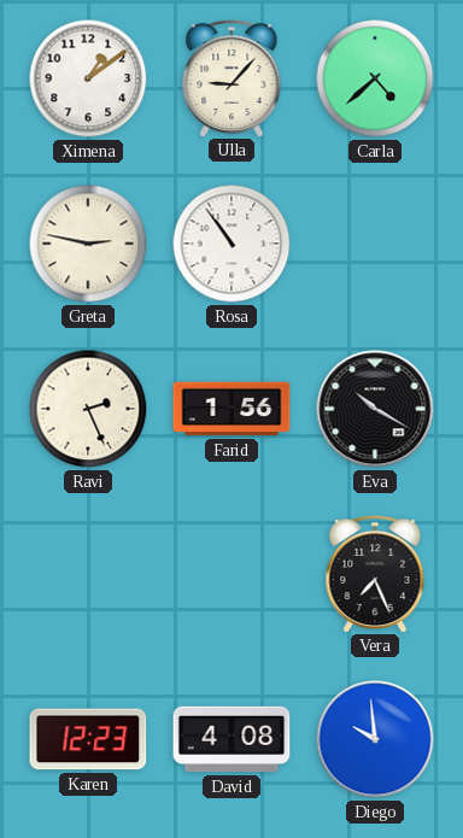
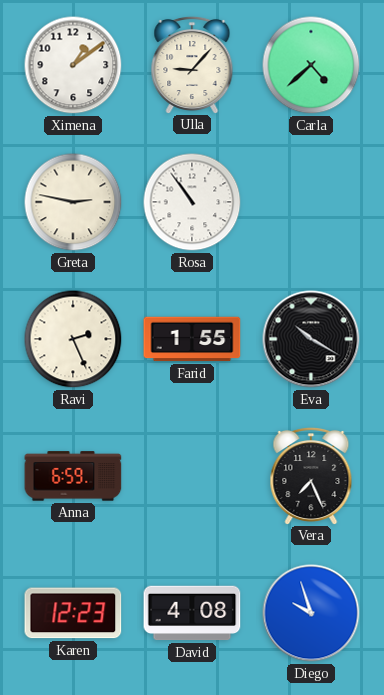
Farid: 1:56 -> 1:55
Anna: none -> 6:59
Diego: 9:59 -> 9:57
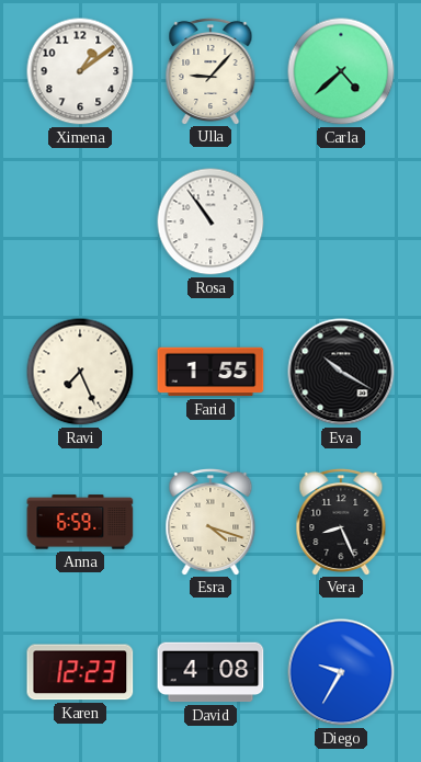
Greta: 2:47 -> none
Ravi: 2:26 -> 7:26
Esra: none -> 4:18
Vera: 7:26 -> 8:26
Diego: 9:57 -> 9:35
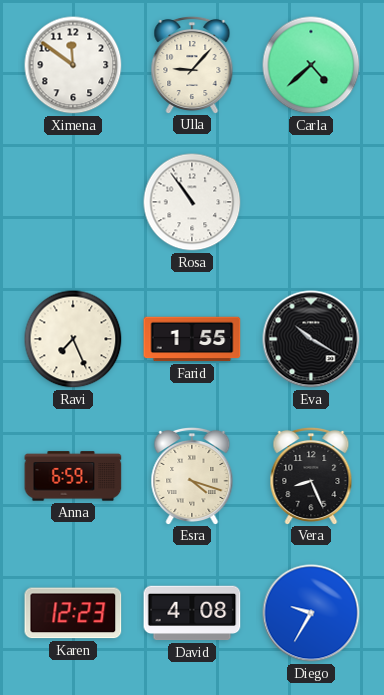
Ximena: 1:09 -> 11:51
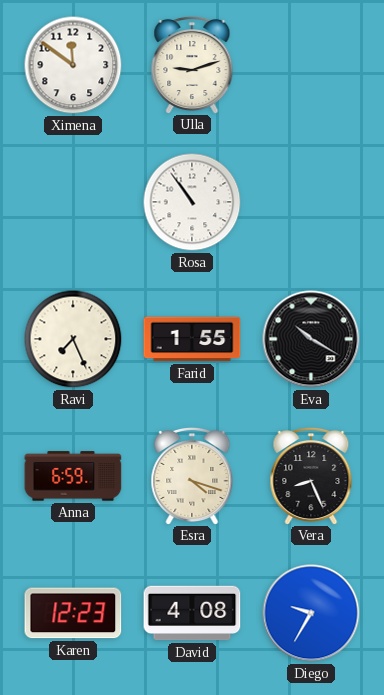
Ulla: 9:07 -> 9:12
Carla: 4:38 -> none
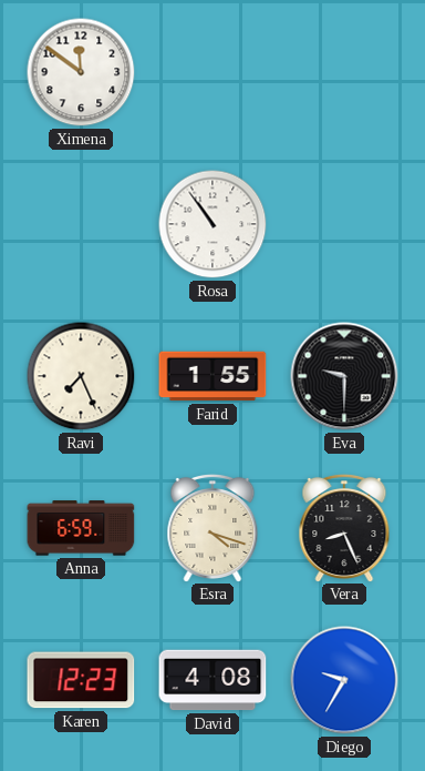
Ulla: 9:12 -> none
Eva: 10:20 -> 9:30
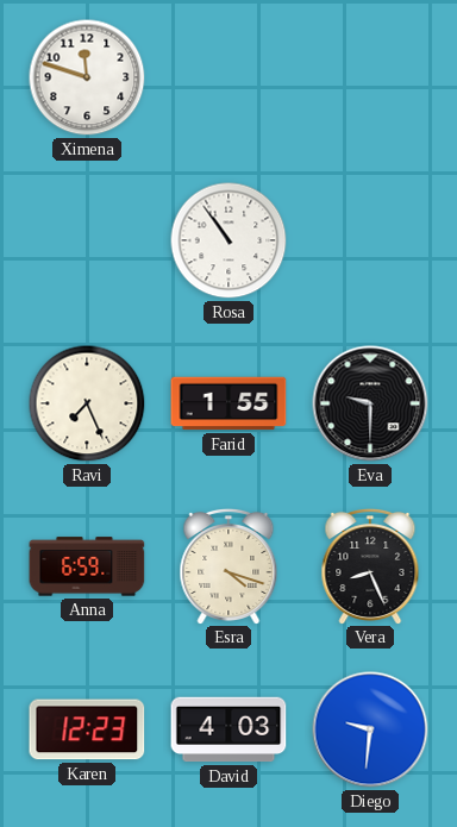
Ximena: 11:51 -> 11:48
David: 4:08 -> 4:03
Diego: 9:35 -> 9:31
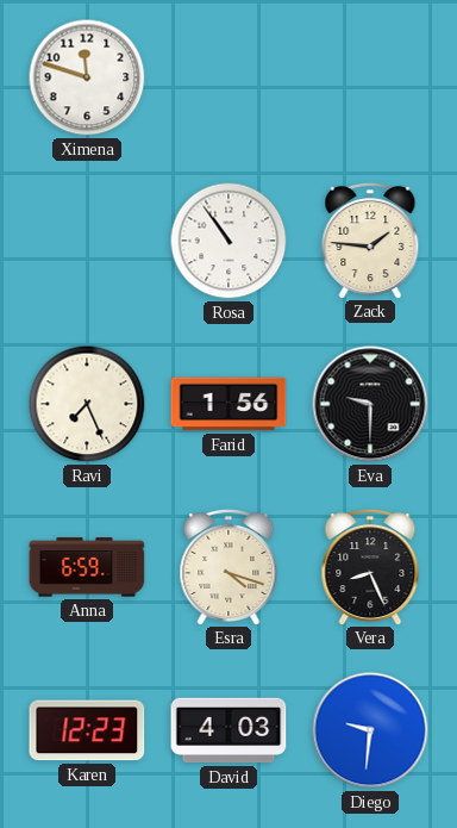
Zack: none -> 1:46
Farid: 1:55 -> 1:56
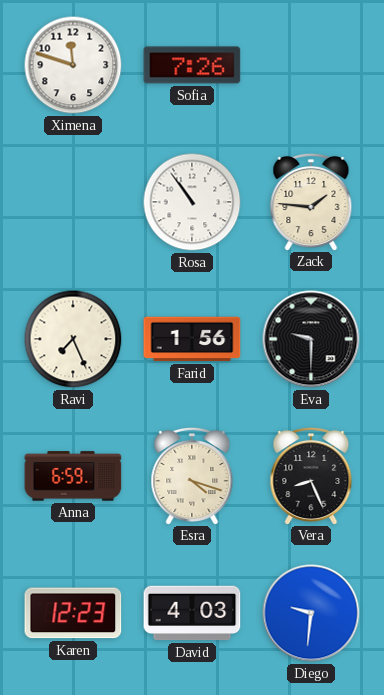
Sofia: none -> 7:26
